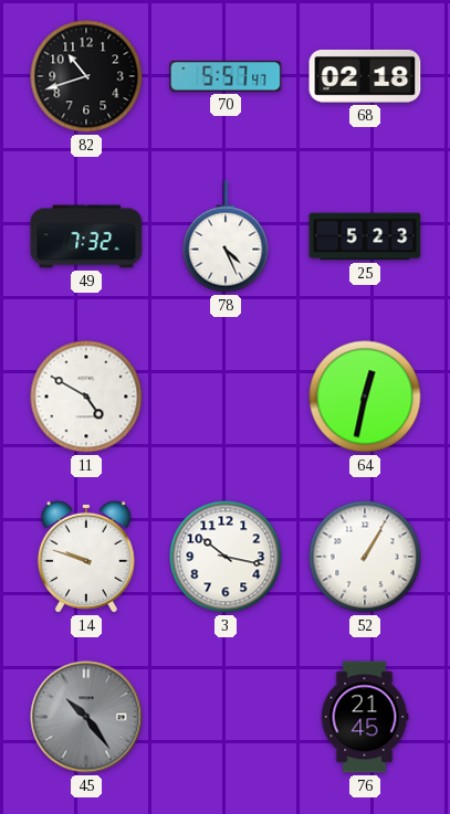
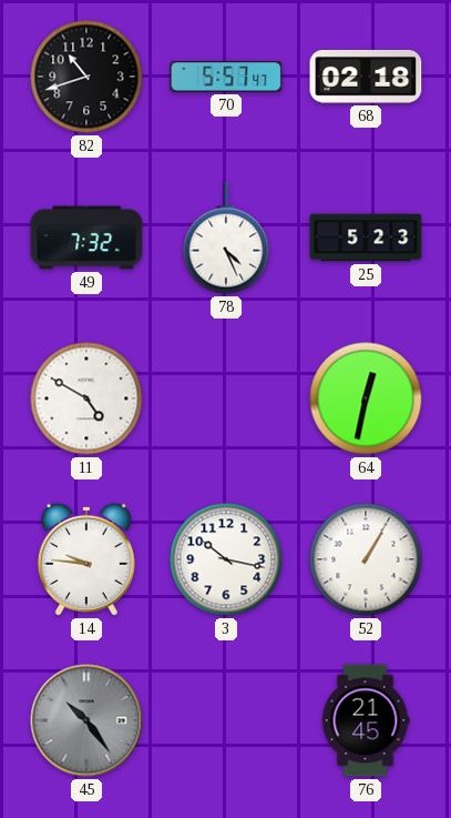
14: 9:48 -> 9:46
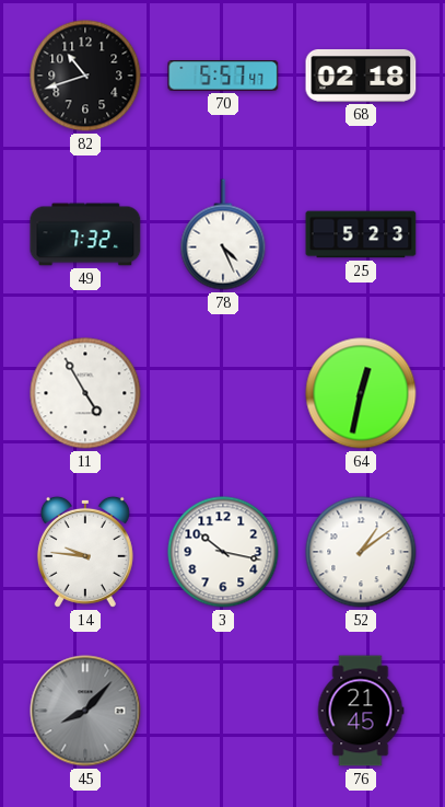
11: 4:50 -> 4:55
52: 1:05 -> 1:09
45: 10:24 -> 8:07
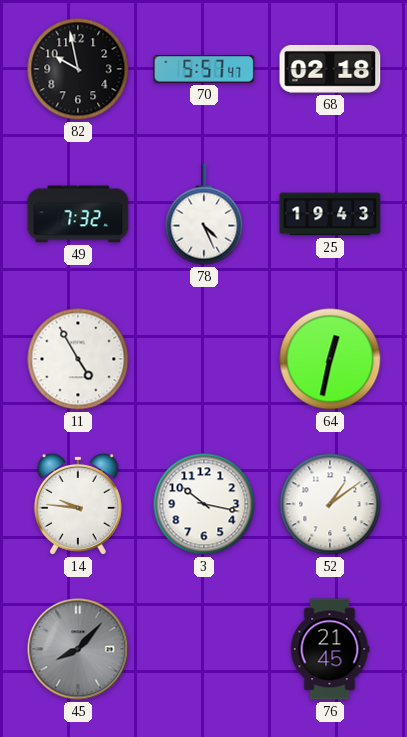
82: 10:42 -> 9:58
25: 5:23 -> 19:43
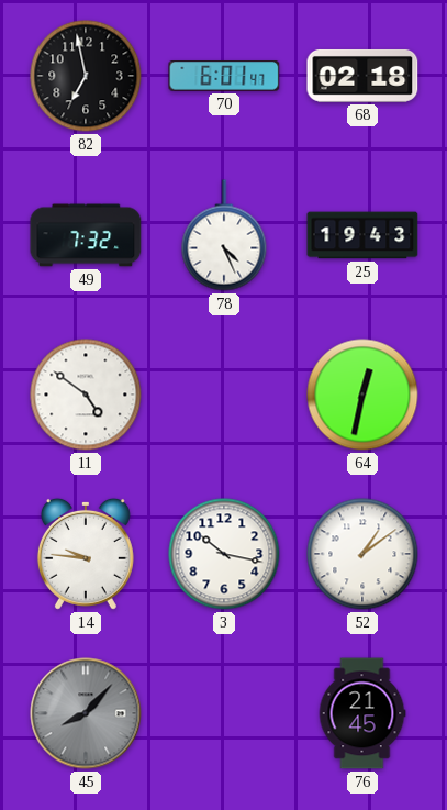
82: 9:58 -> 6:58
70: 5:57 -> 6:01
11: 4:55 -> 4:51
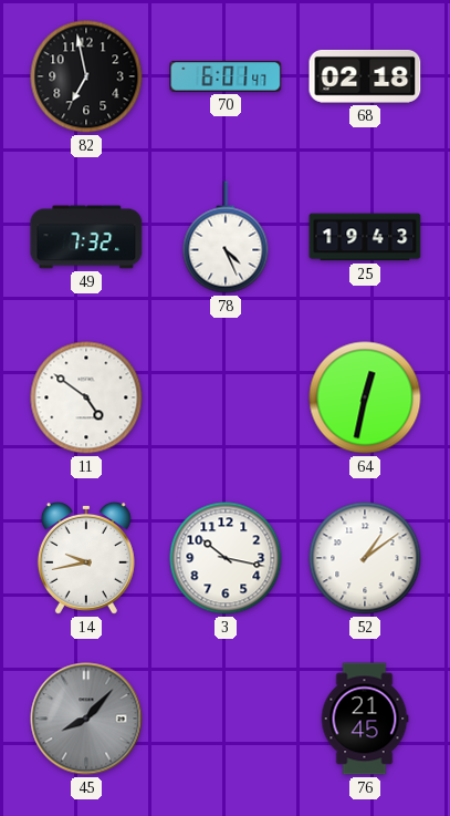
14: 9:46 -> 9:43
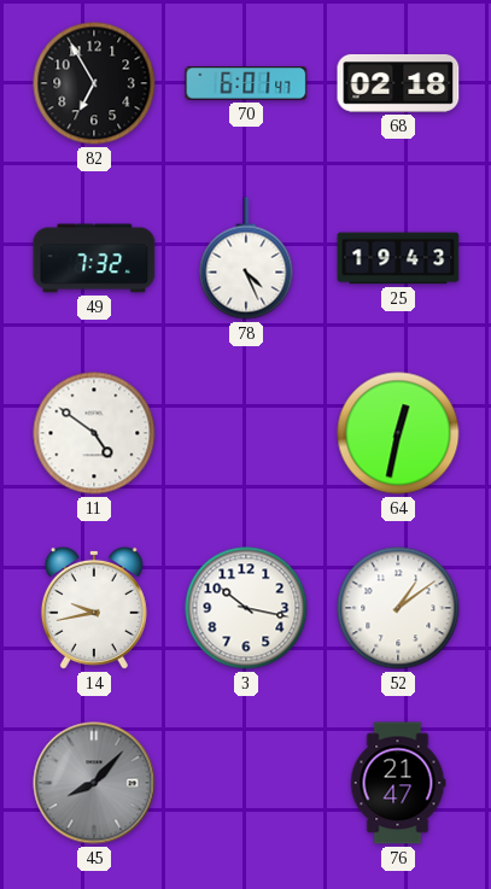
82: 6:58 -> 6:55
76: 21:45 -> 21:47
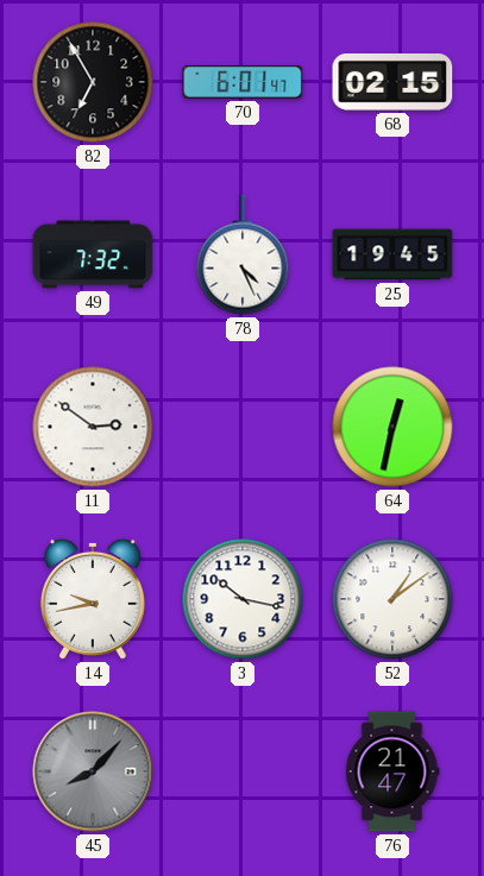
68: 02:18 -> 02:15
25: 19:43 -> 19:45
11: 4:51 -> 2:51
